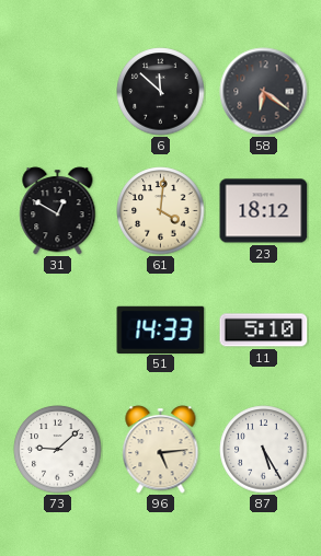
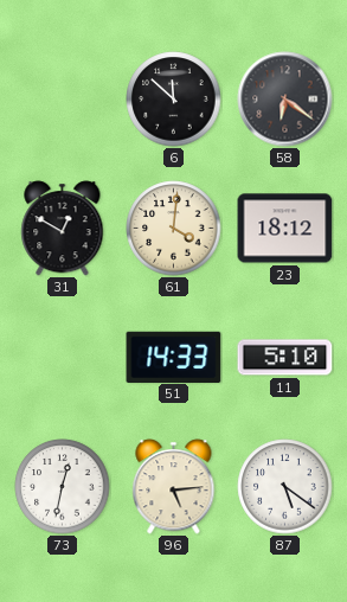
73: 9:08 -> 12:32
87: 5:25 -> 5:21
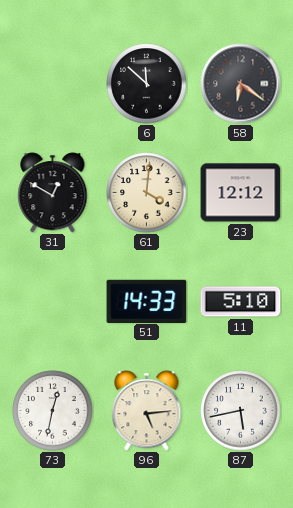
23: 18:12 -> 12:12
87: 5:21 -> 5:43
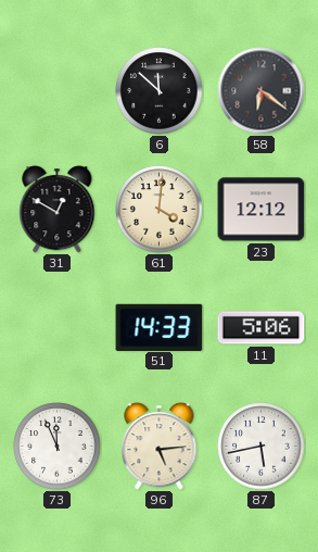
11: 5:10 -> 5:06
73: 12:32 -> 11:56
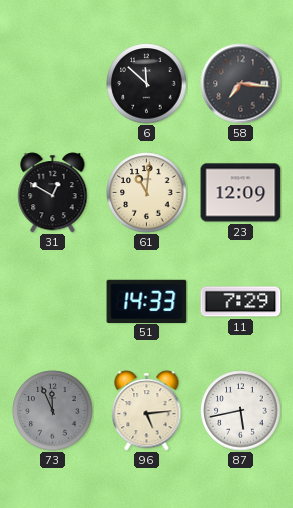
58: 6:21 -> 7:16
61: 4:01 -> 11:01
23: 12:12 -> 12:09
11: 5:06 -> 7:29
73 dial: white -> grey
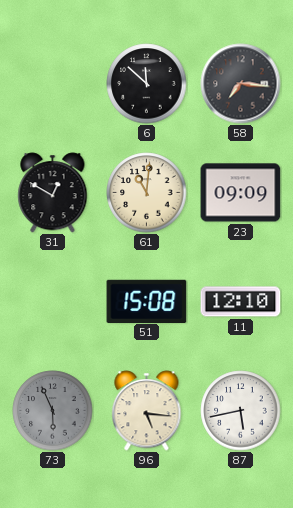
23: 12:09 -> 09:09
51: 14:33 -> 15:08
11: 7:29 -> 12:10
73: 11:56 -> 5:56
96: 5:14 -> 5:16
